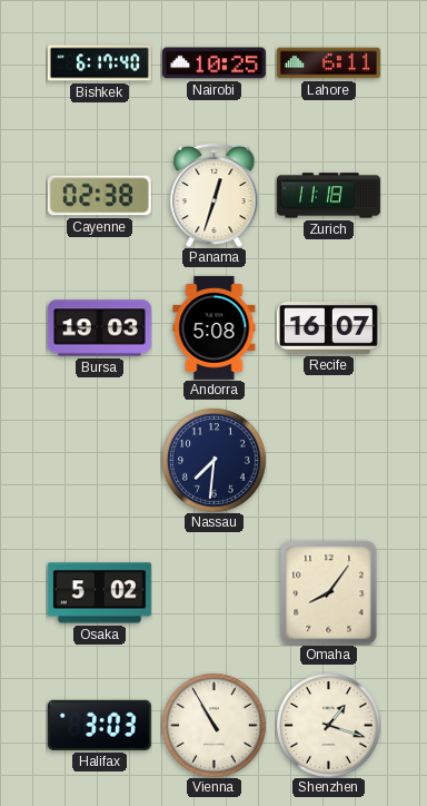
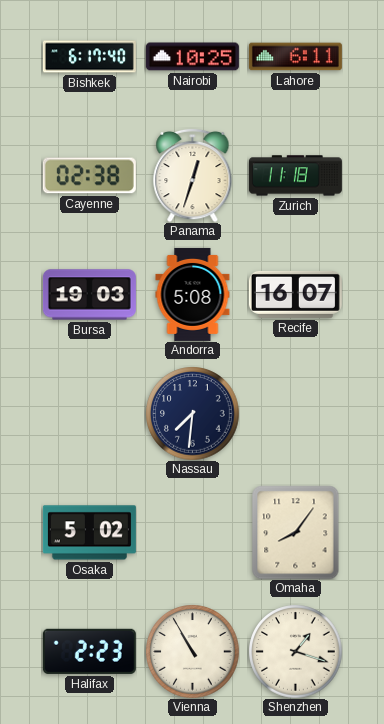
Halifax: 3:03 -> 2:23
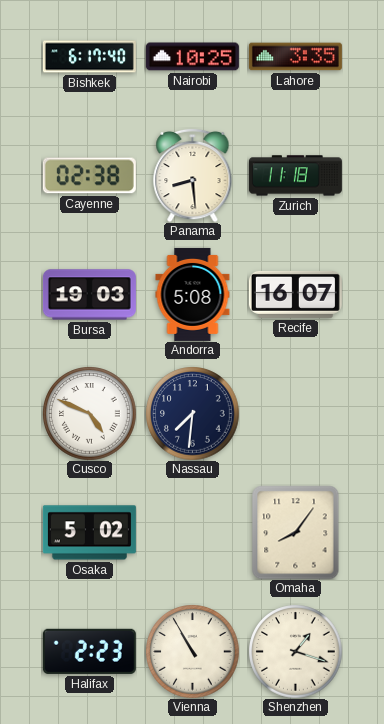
Lahore: 6:11 -> 3:35
Panama: 12:33 -> 8:29
Cusco: none -> 4:49
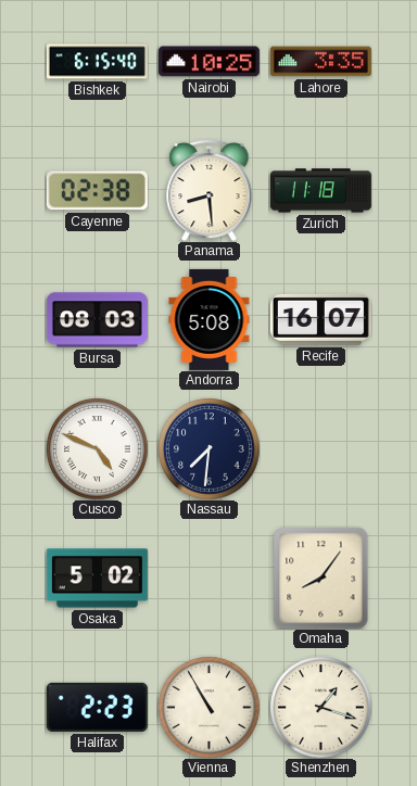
Bishkek: 6:17 -> 6:15
Bursa: 19:03 -> 08:03
